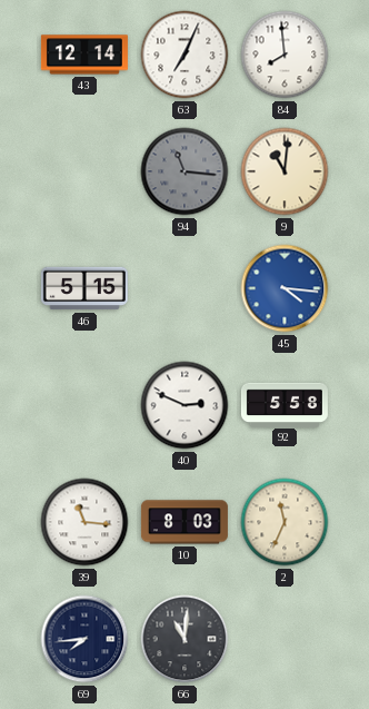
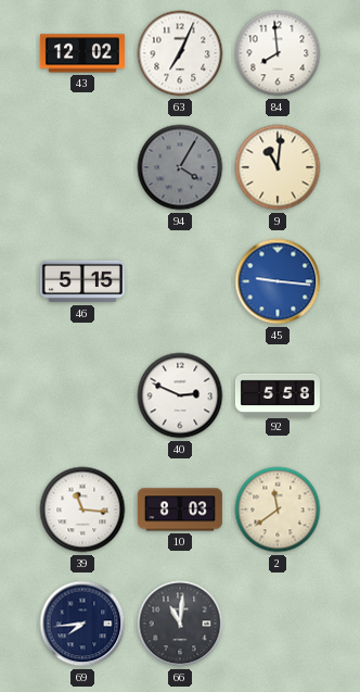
43: 12:14 -> 12:02
94: 11:16 -> 4:05
45: 4:16 -> 9:16
2: 11:34 -> 11:39
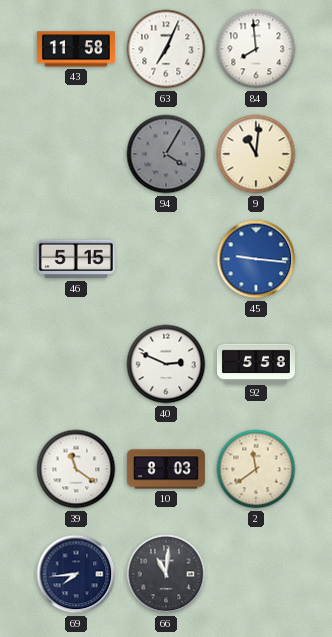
43: 12:02 -> 11:58
39: 11:16 -> 11:21
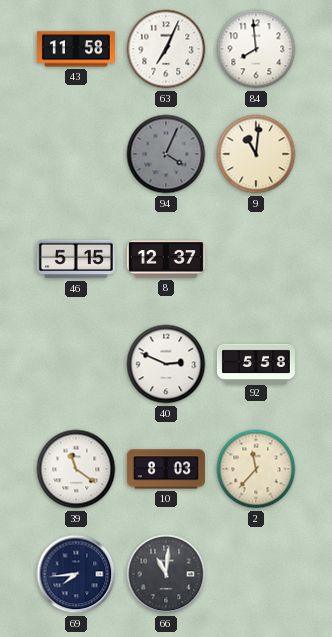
94: 4:05 -> 4:04
8: none -> 12:37
45: 9:16 -> none
2: 11:39 -> 11:37
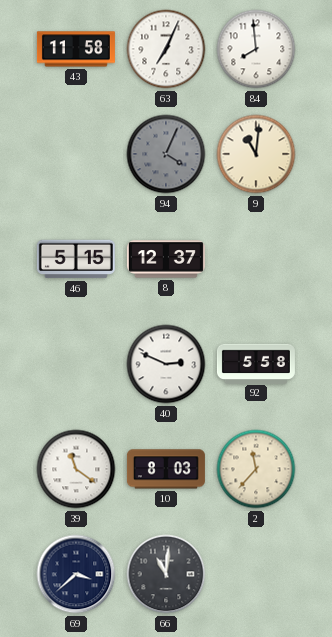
69: 7:44 -> 3:38
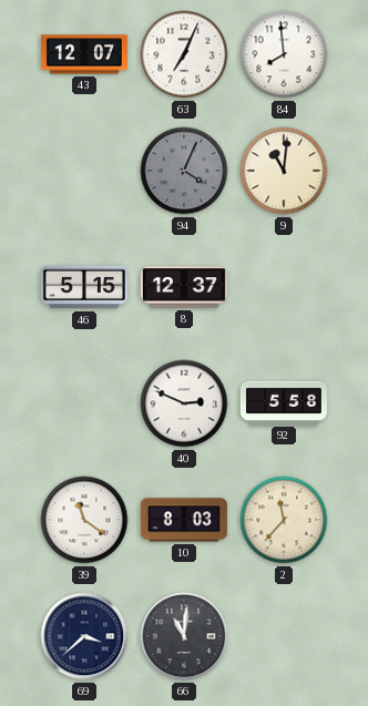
43: 11:58 -> 12:07
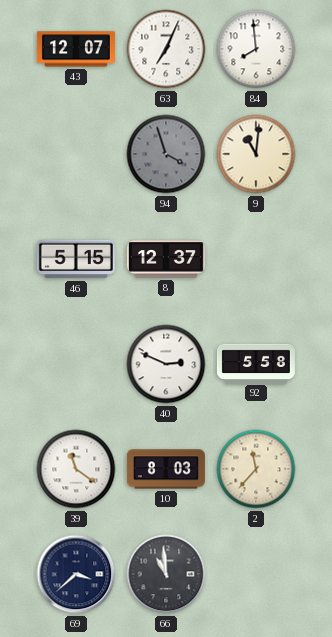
94: 4:04 -> 3:57
66: 11:01 -> 10:59
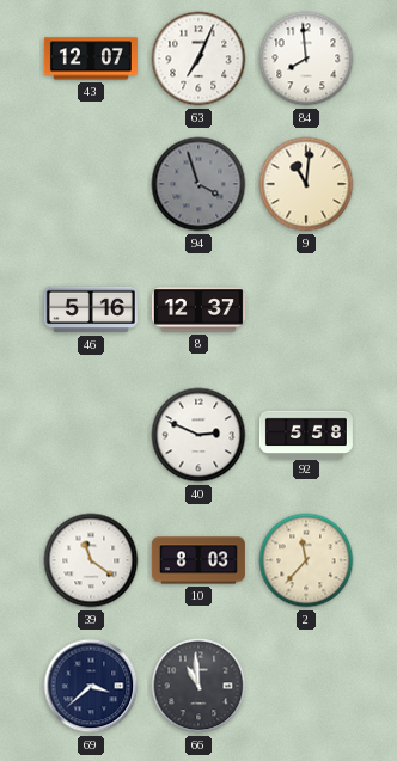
46: 5:15 -> 5:16
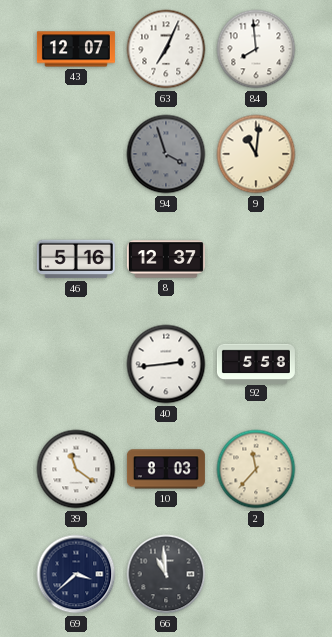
40: 2:49 -> 2:44
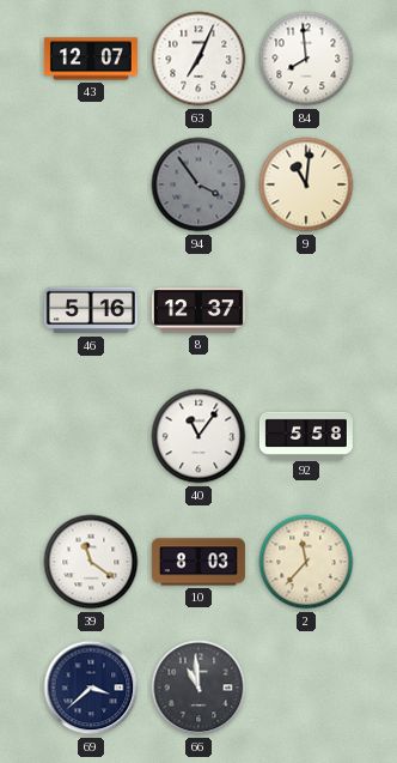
94: 3:57 -> 3:54
40: 2:44 -> 11:06
